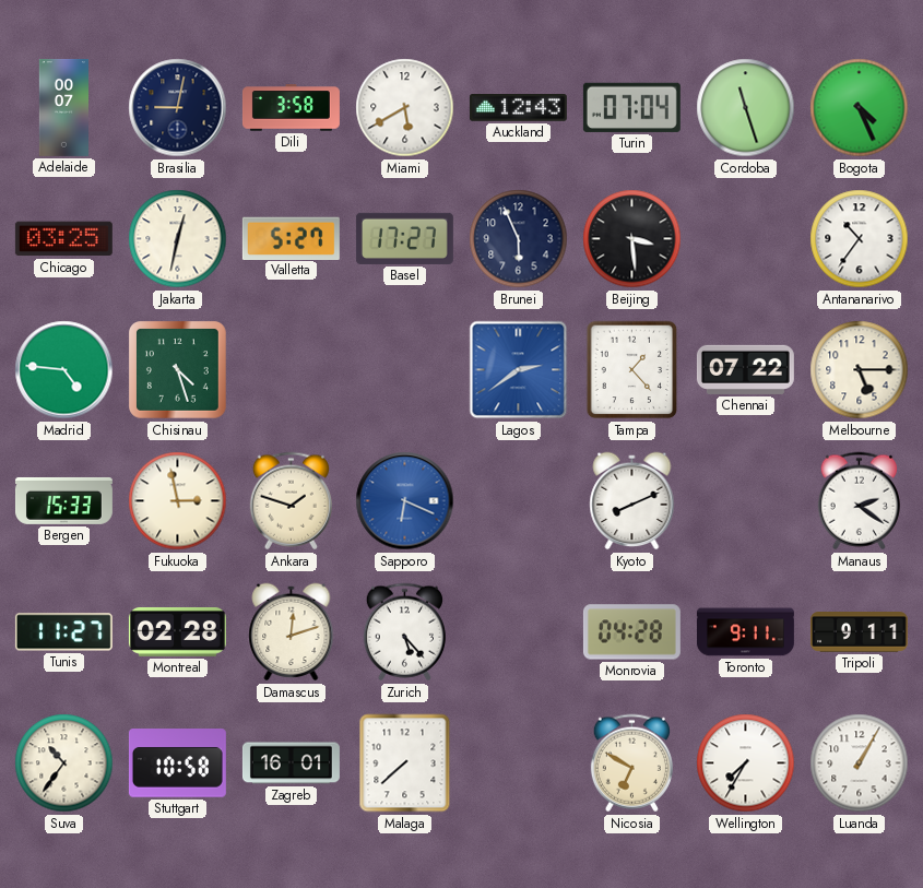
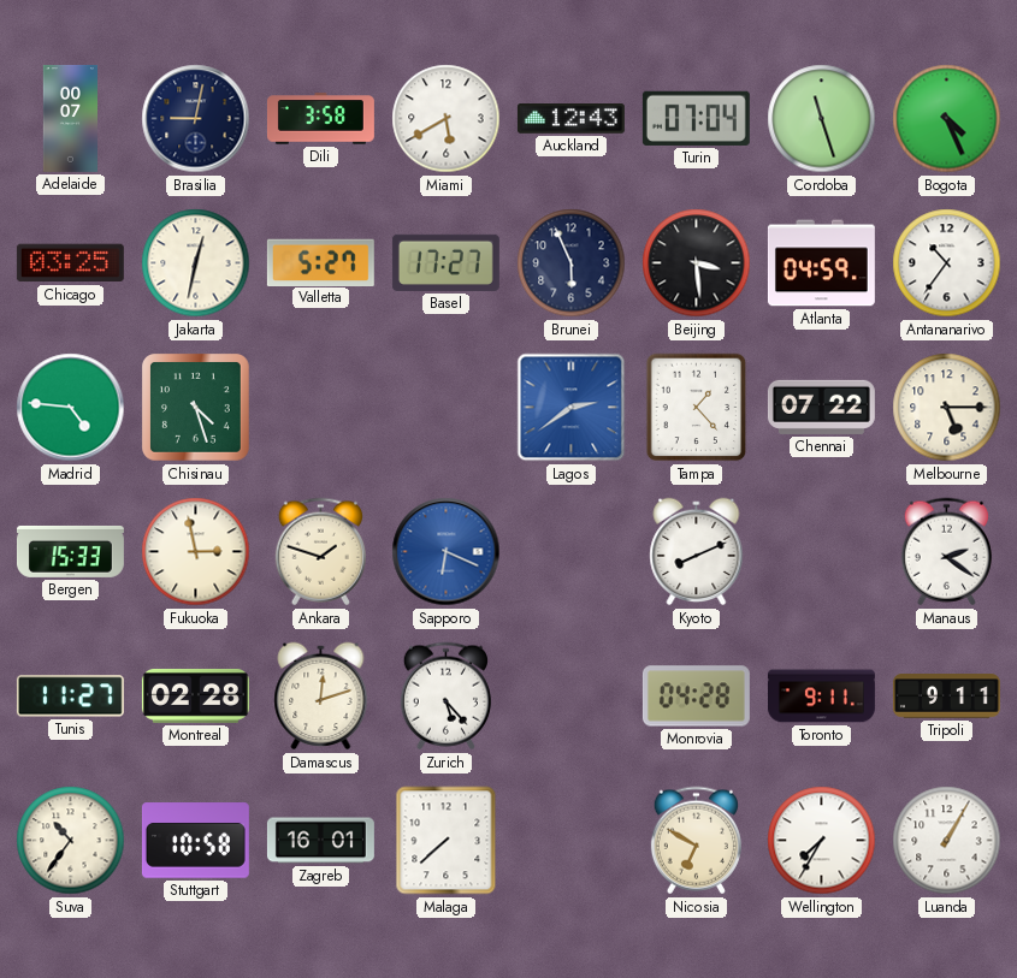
Atlanta: none -> 04:59
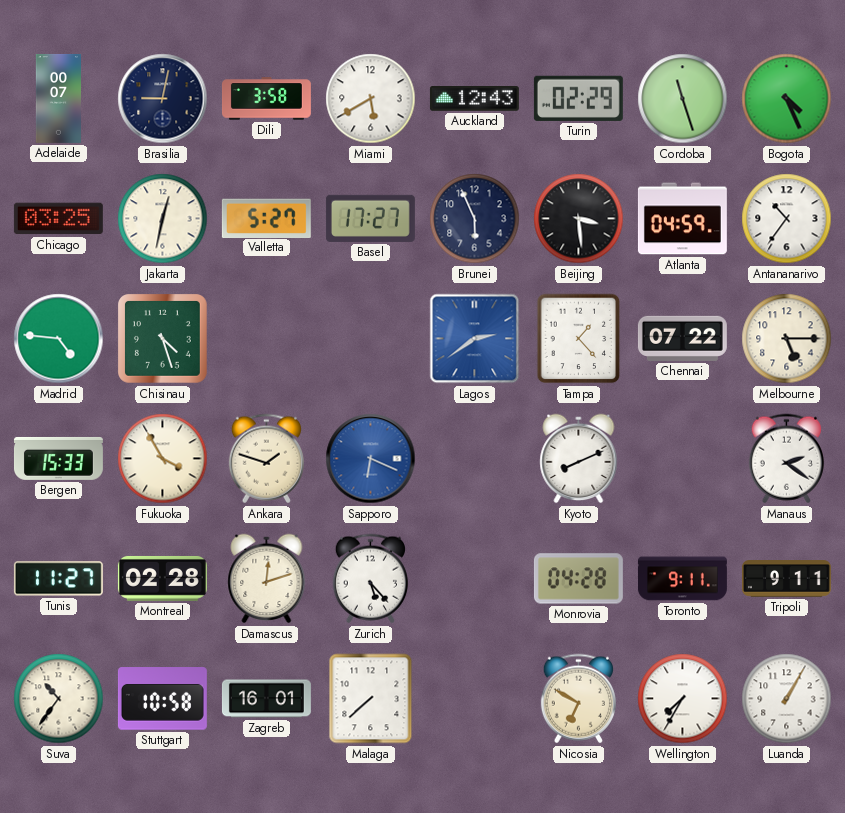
Turin: 07:04 -> 02:29
Fukuoka: 2:58 -> 3:55
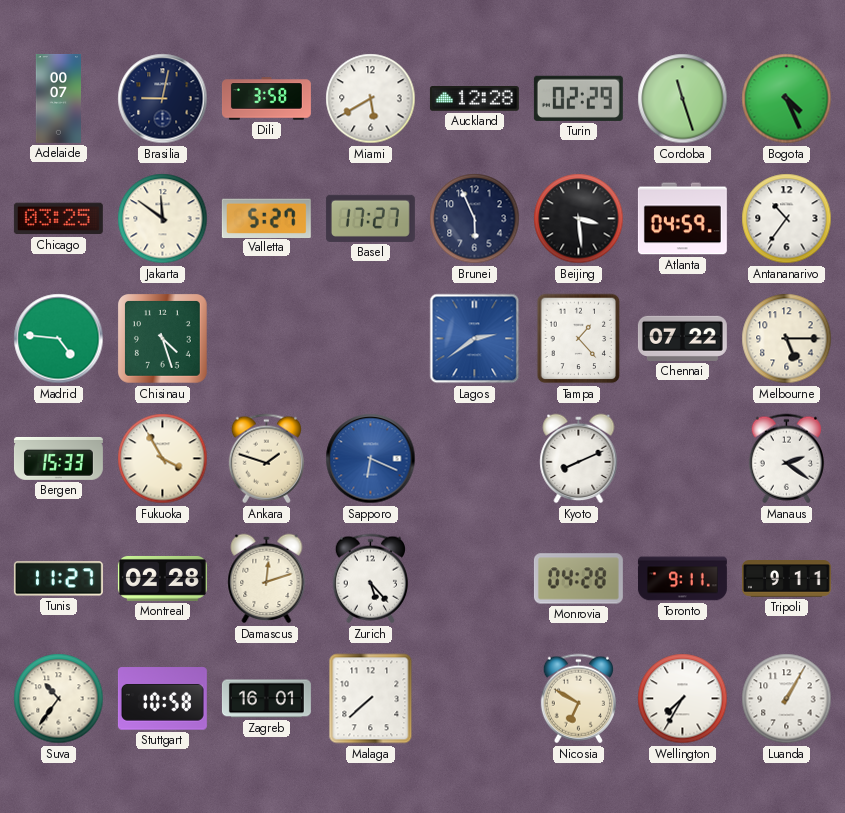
Auckland: 12:43 -> 12:28
Jakarta: 12:32 -> 11:51
